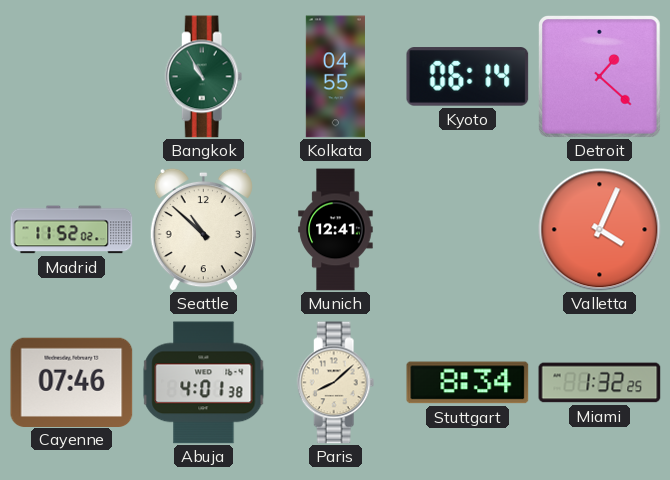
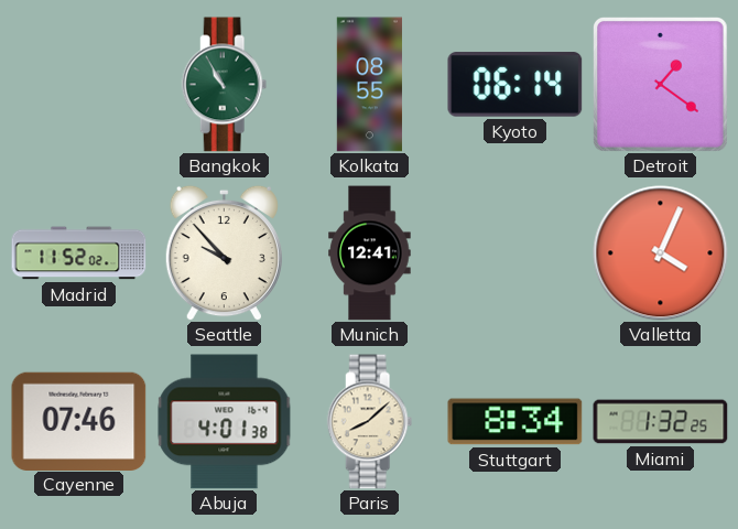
Kolkata: 04:55 -> 08:55
Detroit: 1:22 -> 1:21
Seattle: 10:52 -> 9:53
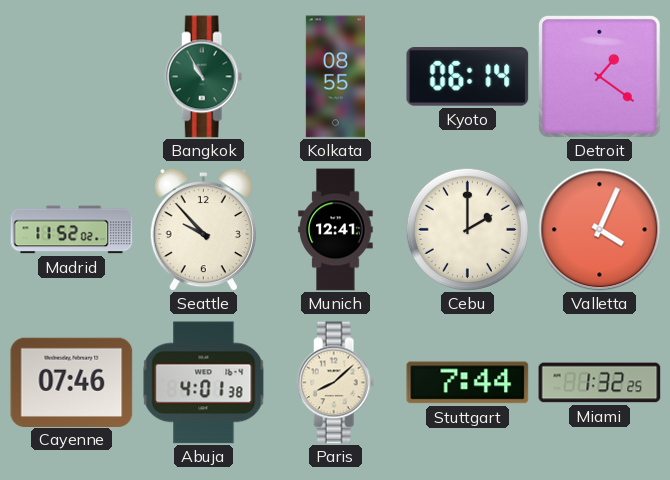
Cebu: none -> 2:00
Stuttgart: 8:34 -> 7:44
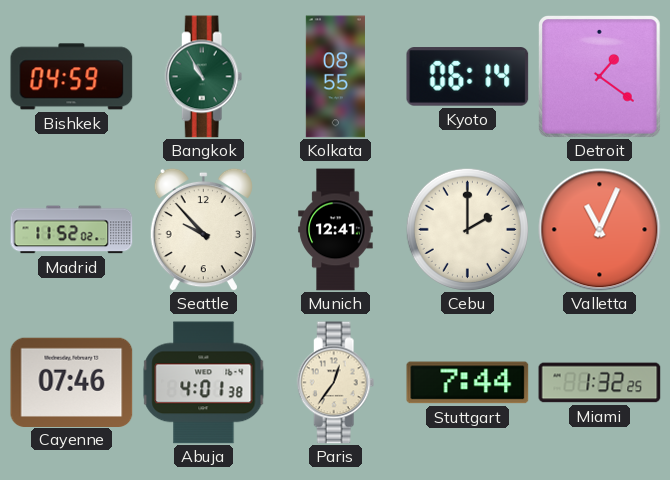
Bishkek: none -> 04:59
Valletta: 4:04 -> 11:04
Paris: 8:08 -> 12:36
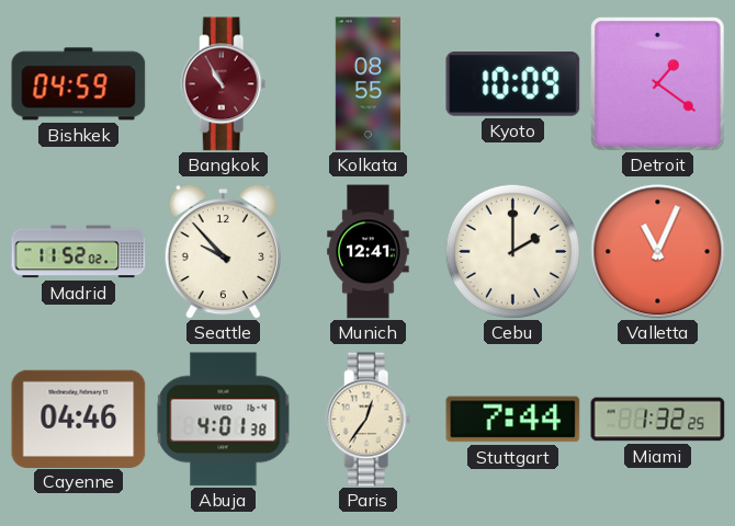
Bangkok dial: green -> burgundy
Kyoto: 06:14 -> 10:09
Cayenne: 07:46 -> 04:46
